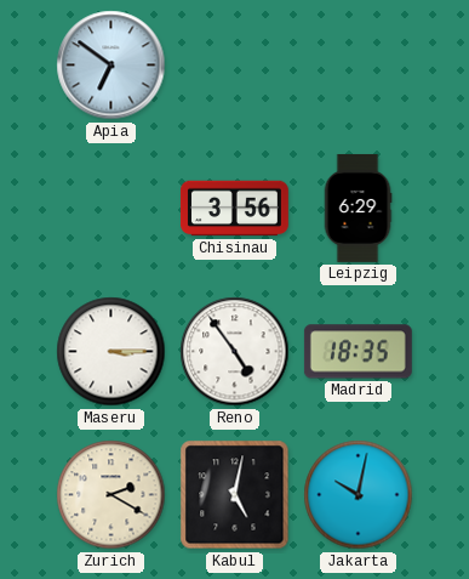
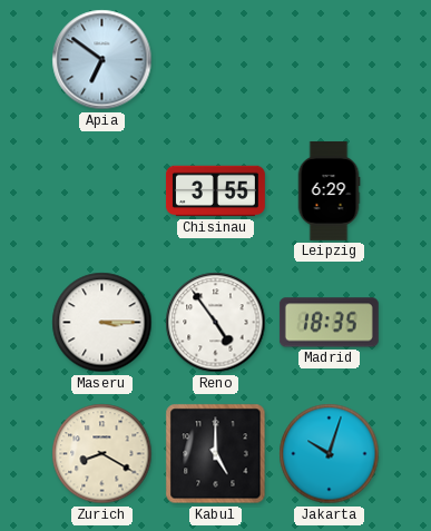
Chisinau: 3:56 -> 3:55
Zurich: 2:20 -> 8:20
Kabul: 5:02 -> 5:00
Jakarta: 10:02 -> 10:03
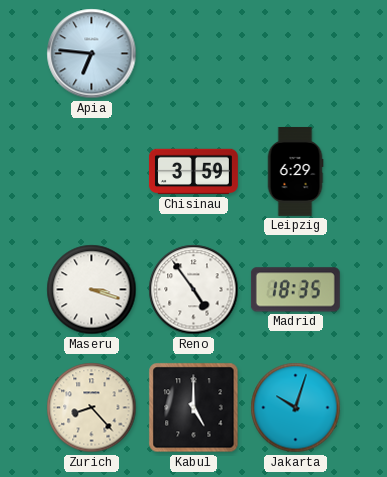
Apia: 6:51 -> 6:46
Chisinau: 3:55 -> 3:59
Maseru: 3:15 -> 3:18
Zurich: 8:20 -> 8:23
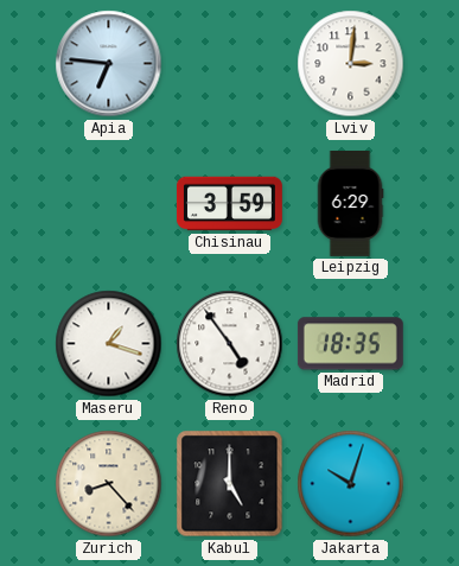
Lviv: none -> 3:01
Maseru: 3:18 -> 1:18
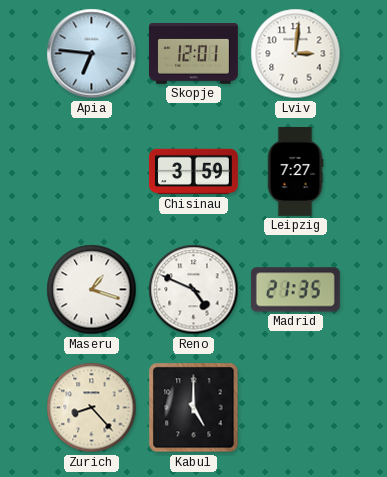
Skopje: none -> 12:01
Leipzig: 6:29 -> 7:27
Reno: 4:54 -> 4:49
Madrid: 18:35 -> 21:35
Jakarta: 10:03 -> none
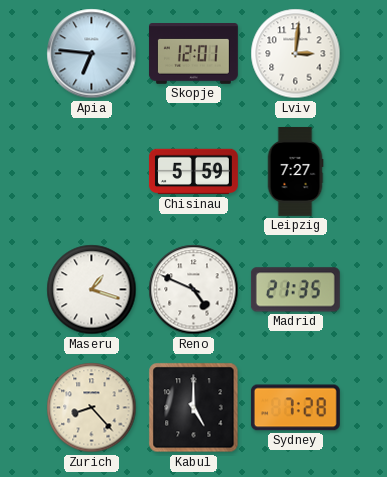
Chisinau: 3:59 -> 5:59
Sydney: none -> 7:28
